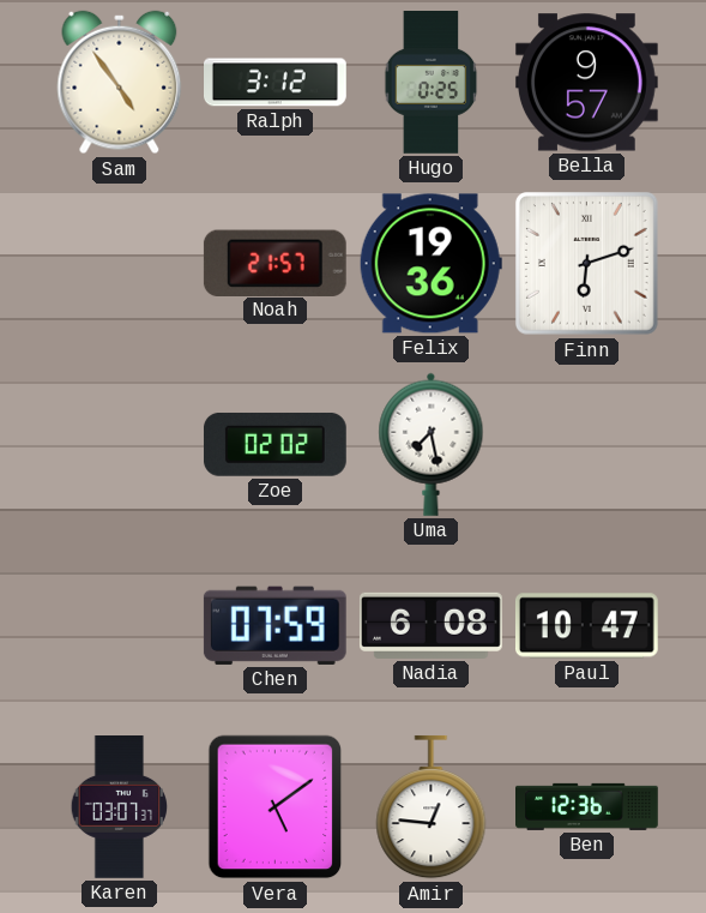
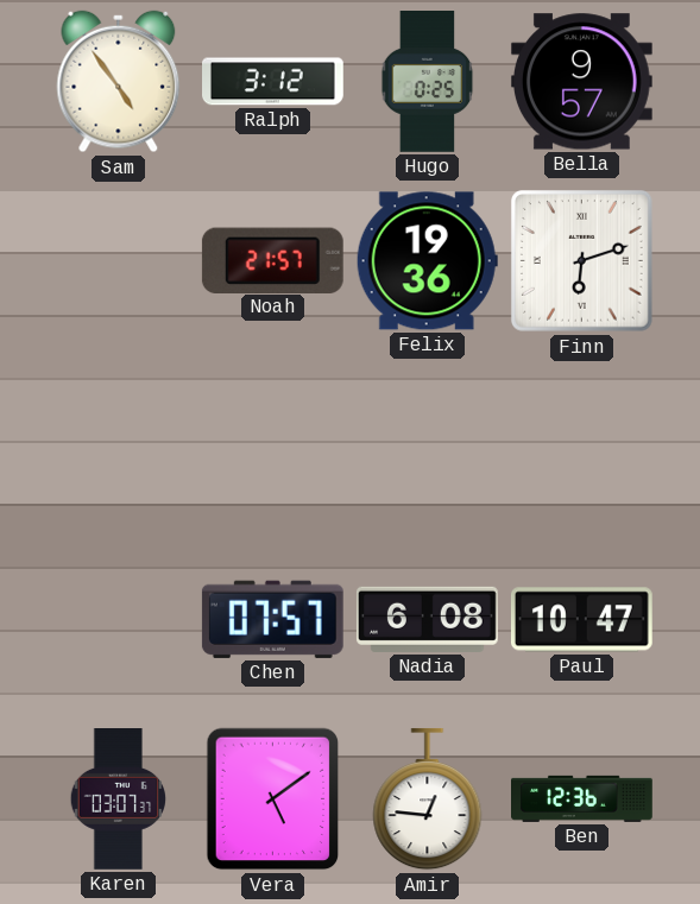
Zoe: 02:02 -> none
Uma: 7:28 -> none
Chen: 07:59 -> 07:57
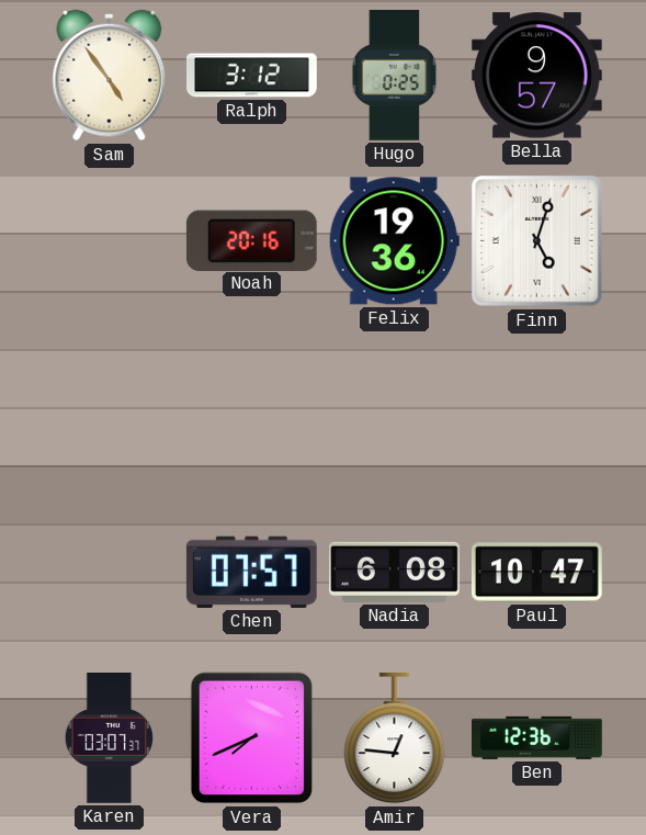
Noah: 21:57 -> 20:16
Finn: 6:12 -> 5:03
Vera: 5:09 -> 7:41
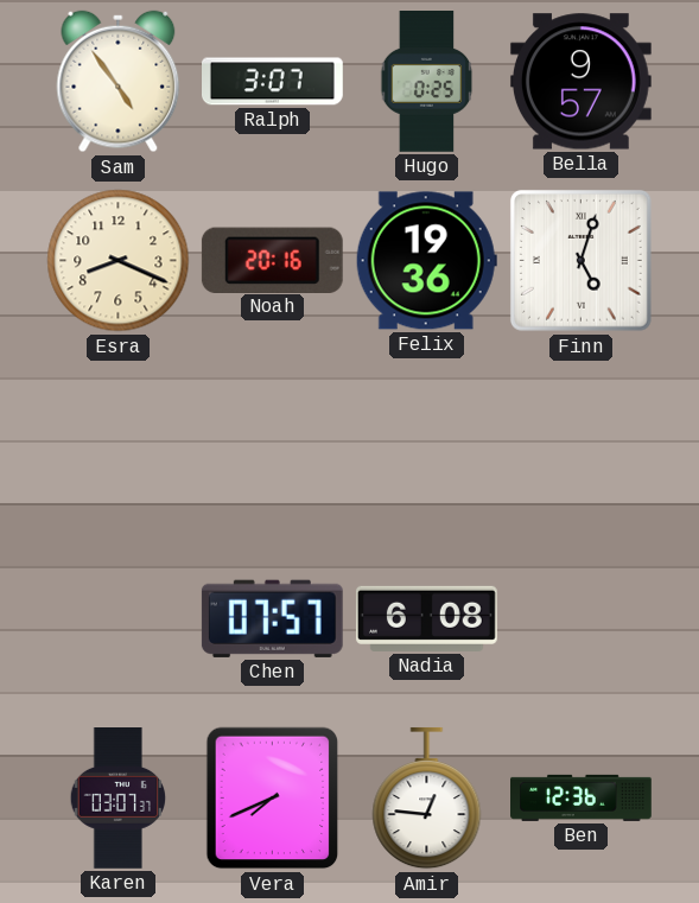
Ralph: 3:12 -> 3:07
Esra: none -> 8:19
Paul: 10:47 -> none
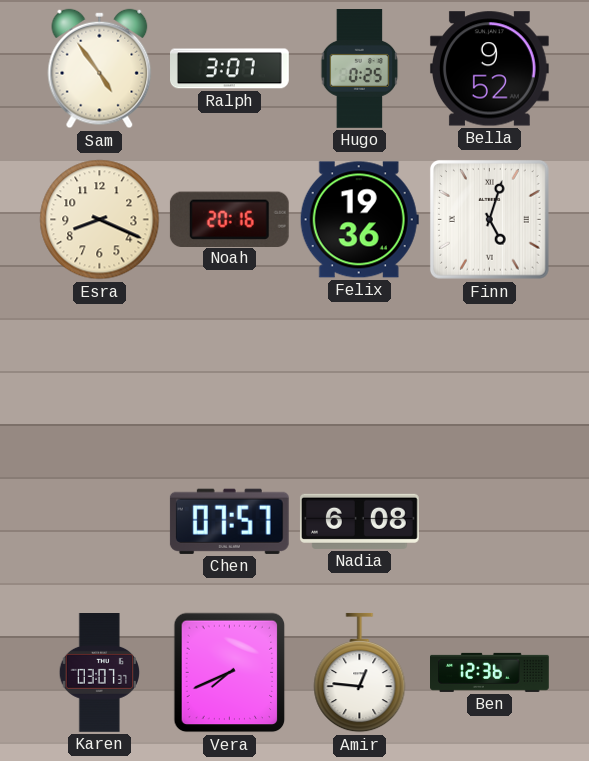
Bella: 9:57 -> 9:52
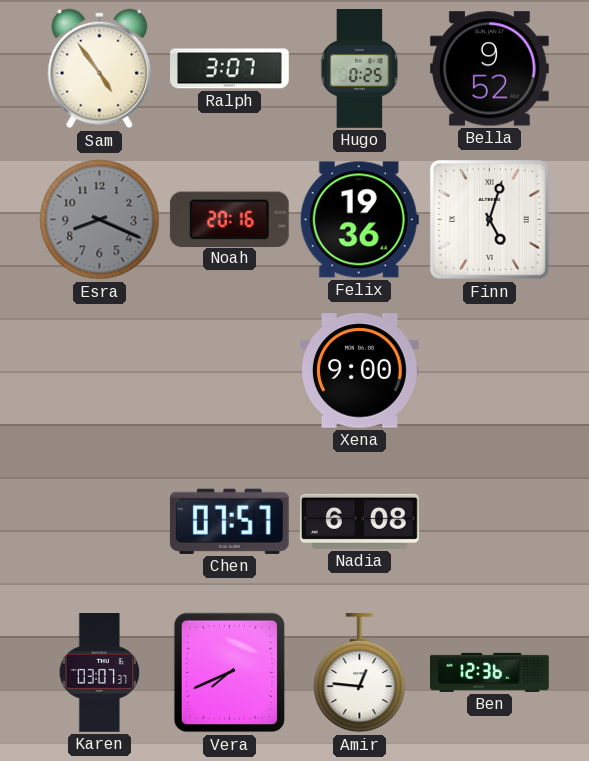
Esra dial: cream -> grey
Xena: none -> 9:00
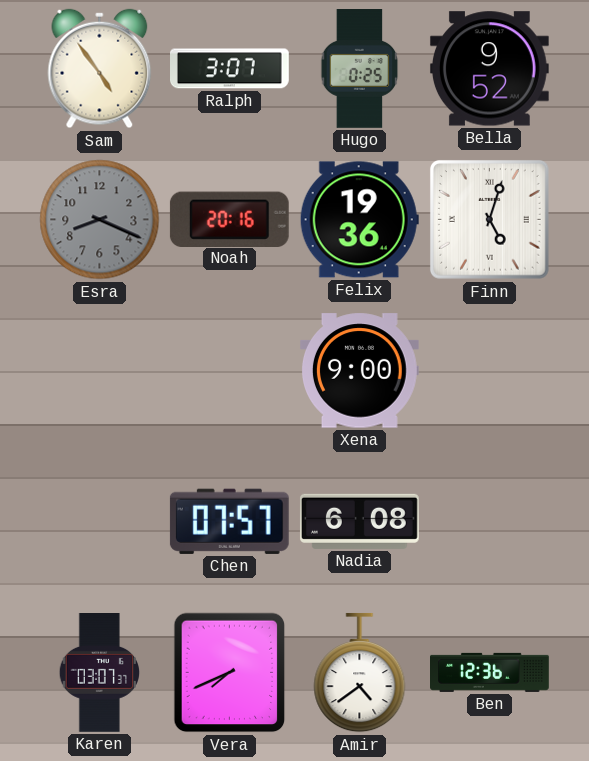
Amir: 12:46 -> 4:39
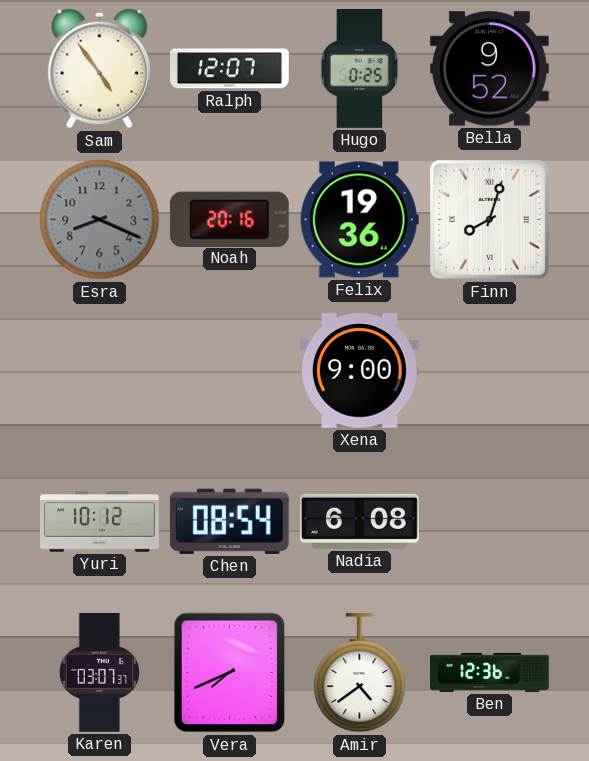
Ralph: 3:07 -> 12:07
Finn: 5:03 -> 8:03
Yuri: none -> 10:12
Chen: 07:57 -> 08:54
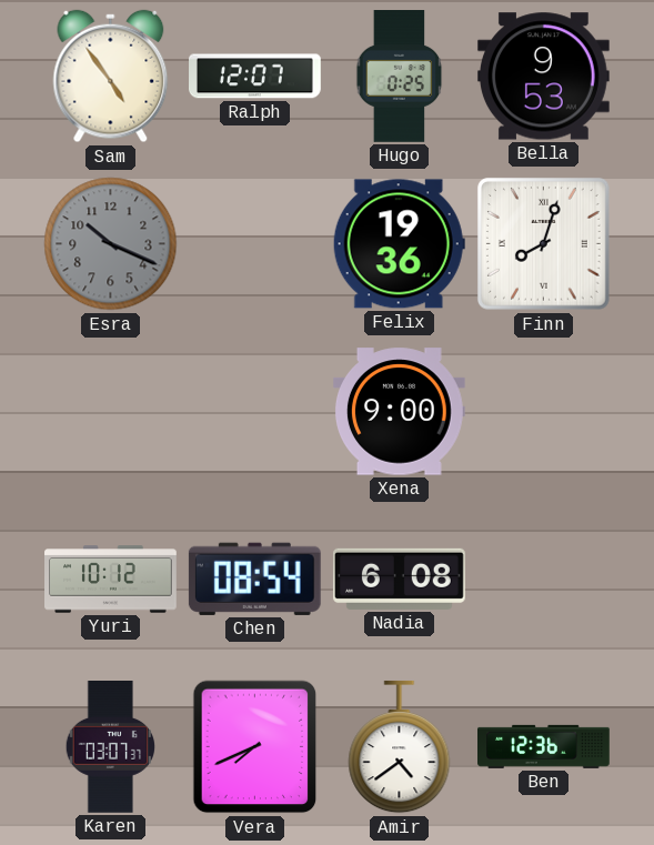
Bella: 9:52 -> 9:53
Esra: 8:19 -> 10:19
Noah: 20:16 -> none
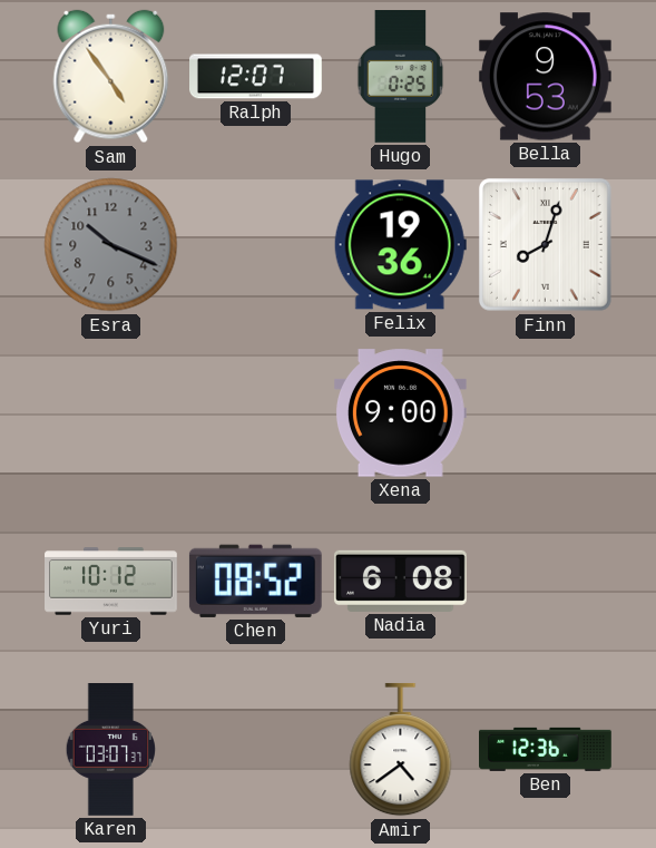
Chen: 08:54 -> 08:52
Vera: 7:41 -> none
